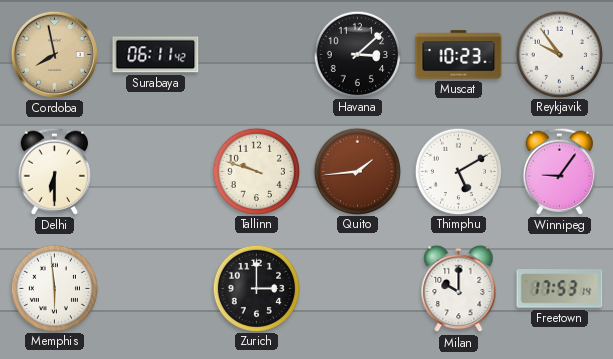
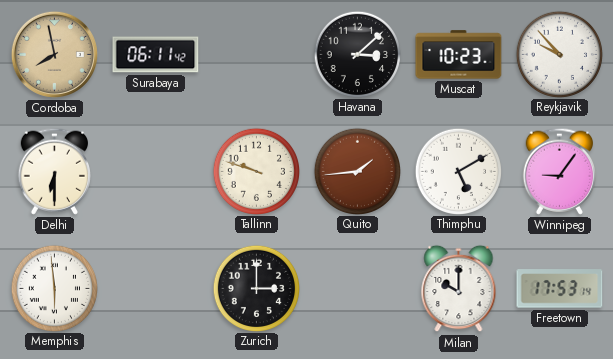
Reykjavik: 9:54 -> 9:53
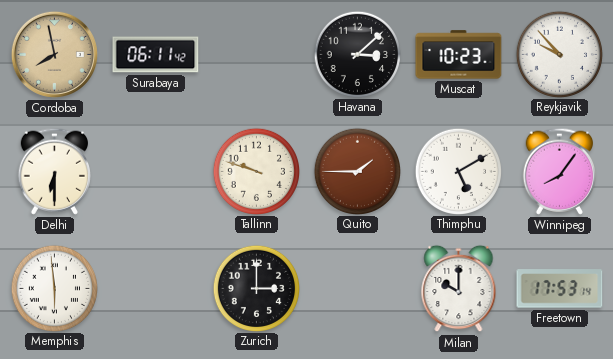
Quito: 1:44 -> 1:45
Winnipeg: 9:06 -> 8:06
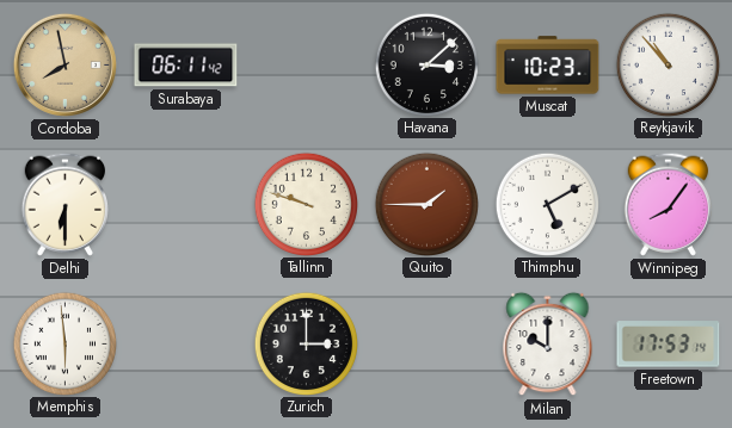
Reykjavik: 9:53 -> 10:53
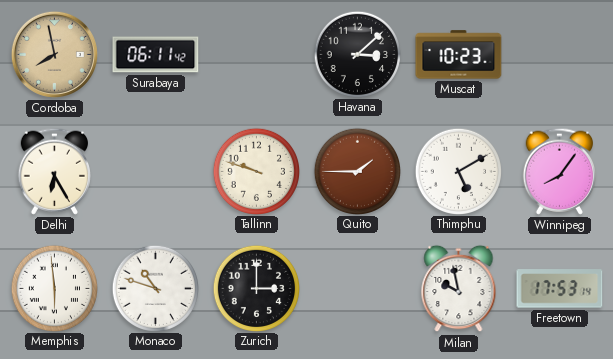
Reykjavik: 10:53 -> none
Delhi: 6:30 -> 6:25
Monaco: none -> 10:48
Milan: 10:00 -> 9:58
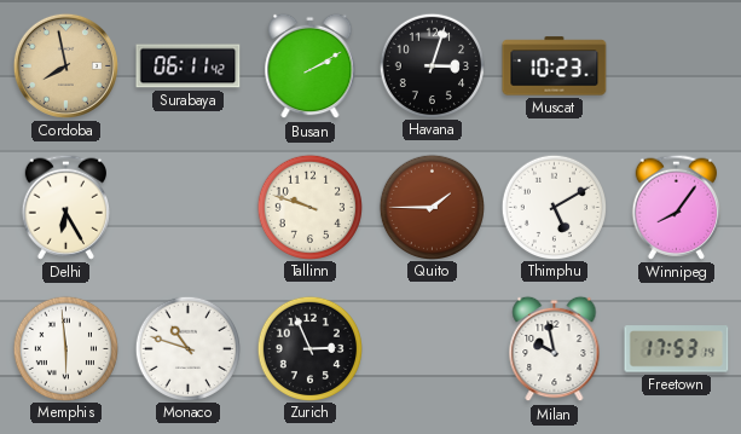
Busan: none -> 2:10
Havana: 3:08 -> 3:03
Zurich: 3:00 -> 2:56
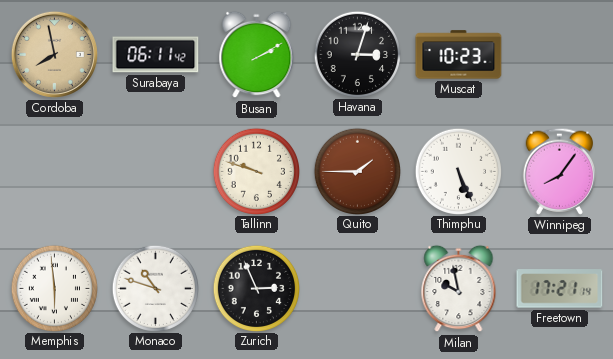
Delhi: 6:25 -> none
Thimphu: 5:10 -> 5:26
Freetown: 17:53 -> 17:21
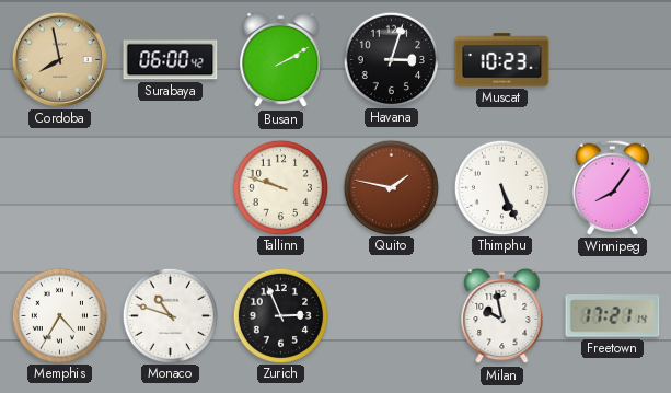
Surabaya: 06:11 -> 06:00
Quito: 1:45 -> 1:47
Memphis: 5:59 -> 4:35
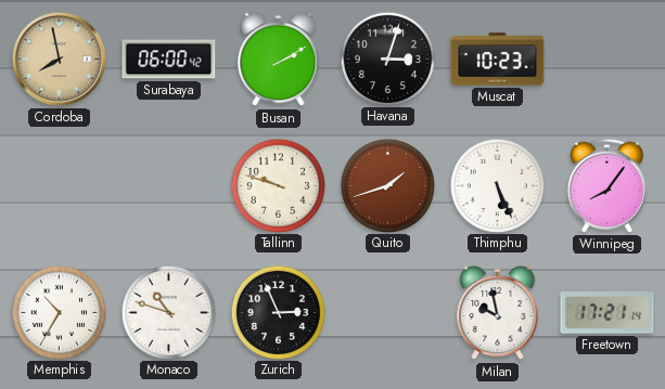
Quito: 1:47 -> 1:42
Memphis: 4:35 -> 10:35
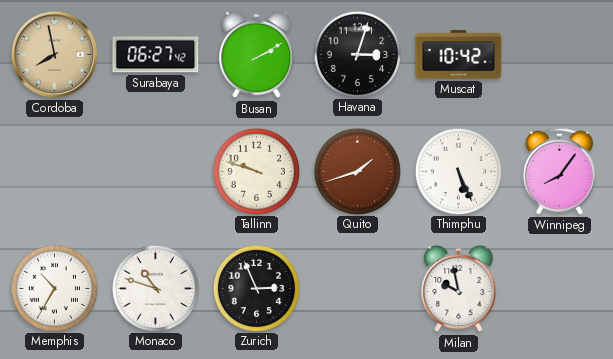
Surabaya: 06:00 -> 06:27
Muscat: 10:23 -> 10:42
Freetown: 17:21 -> none
